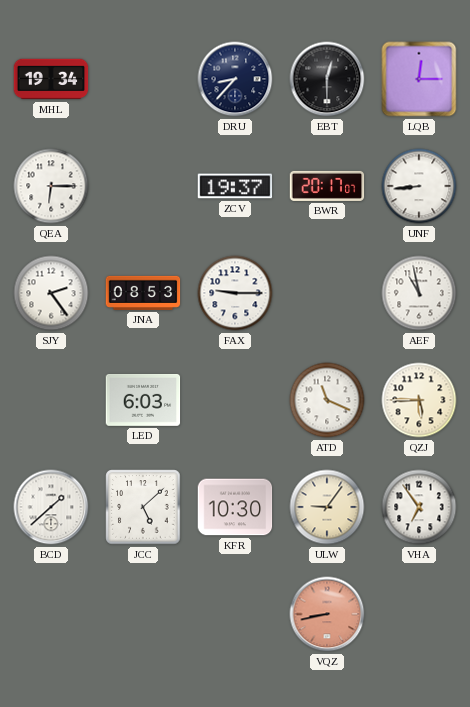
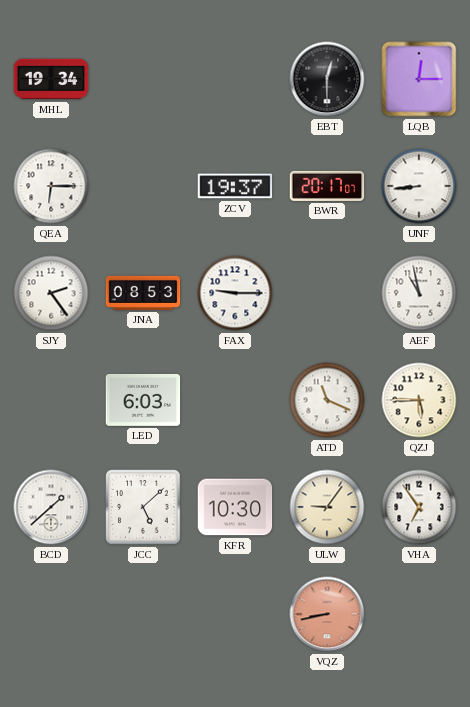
DRU: 8:37 -> none
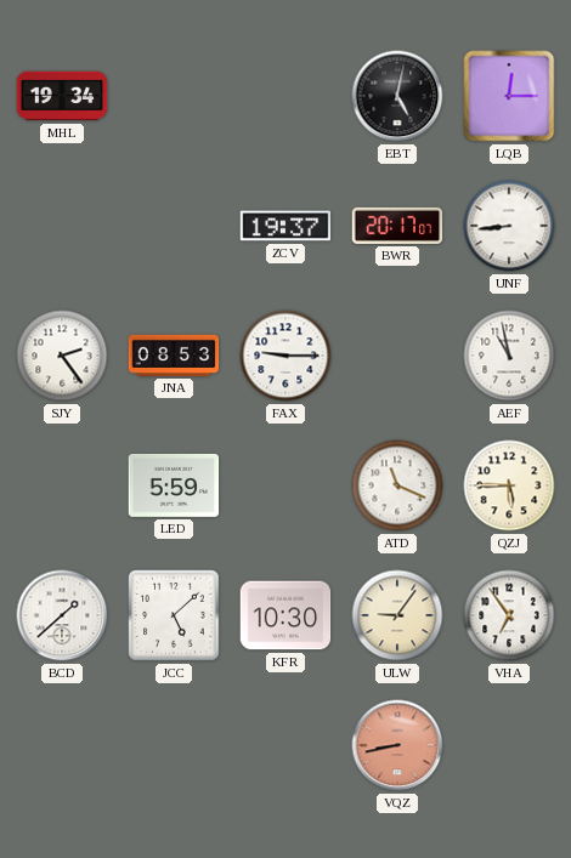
EBT: 12:30 -> 5:02
QEA: 6:15 -> none
LED: 6:03 -> 5:59
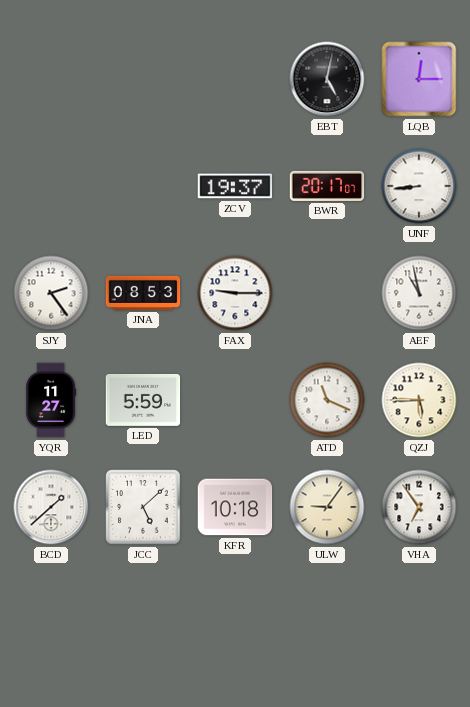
MHL: 19:34 -> none
YQR: none -> 11:27
KFR: 10:30 -> 10:18
VQZ: 8:43 -> none
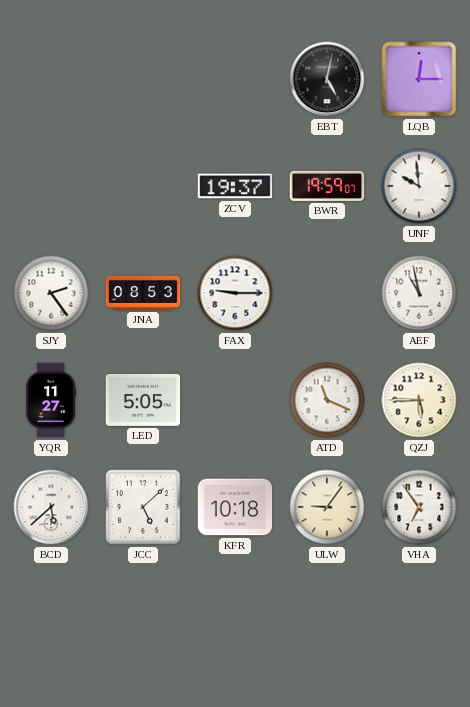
BWR: 20:17 -> 19:59
UNF: 8:44 -> 9:59
LED: 5:59 -> 5:05
BCD: 1:38 -> 5:38
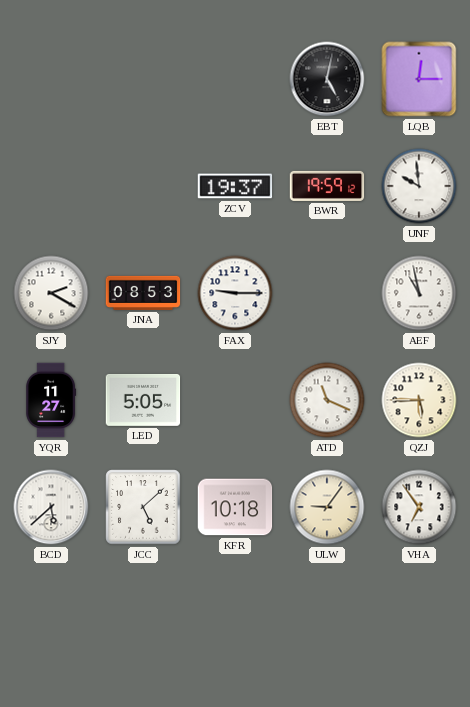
BWR: 19:59:07 -> 19:59:12
SJY: 2:24 -> 2:20
